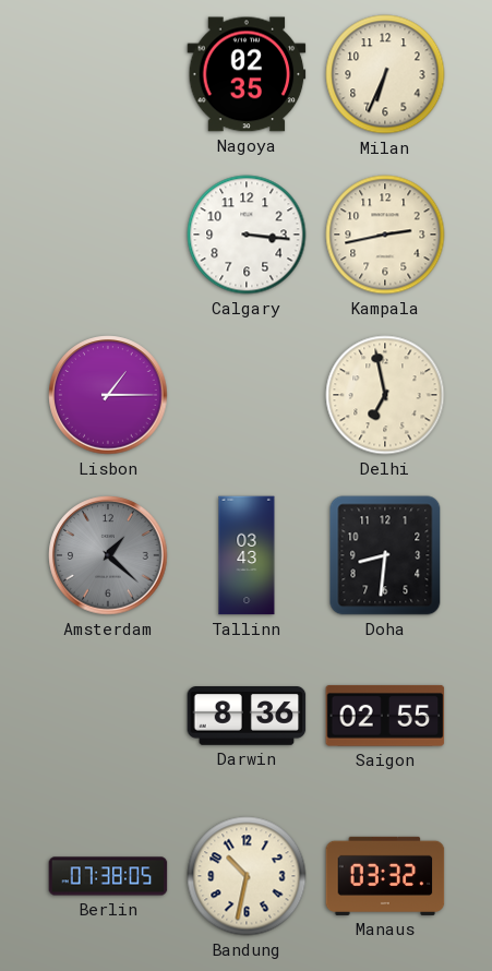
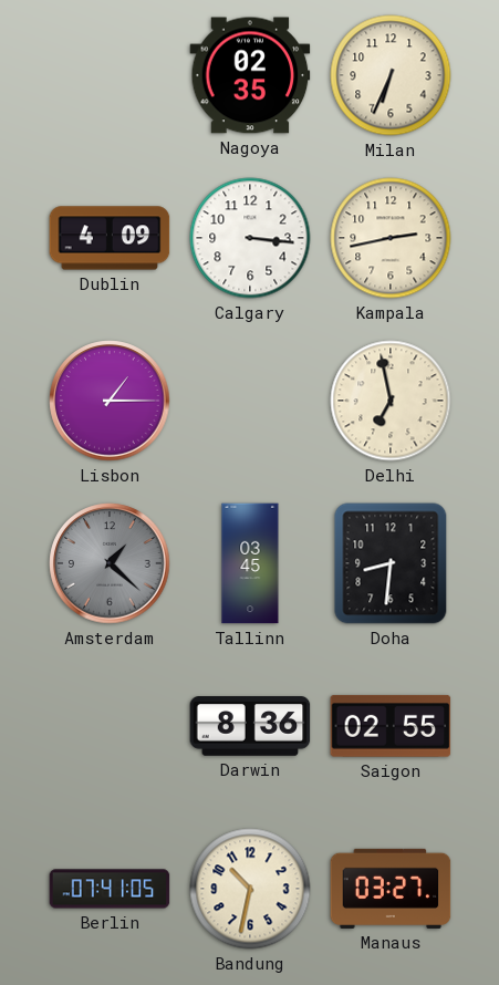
Dublin: none -> 4:09
Tallinn: 03:43 -> 03:45
Berlin: 07:38 -> 07:41
Manaus: 03:32 -> 03:27
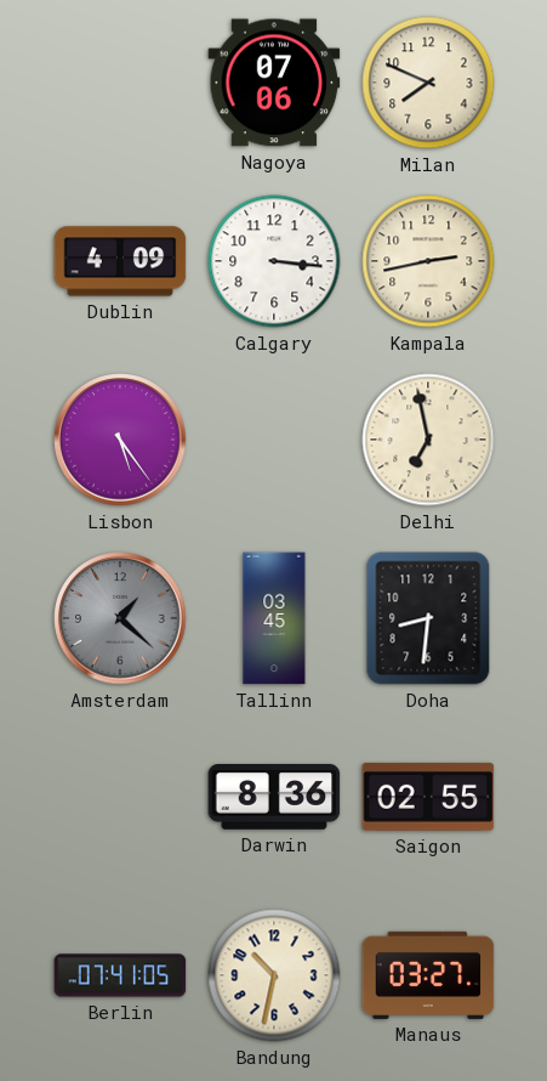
Nagoya: 02:35 -> 07:06
Milan: 6:34 -> 7:49
Lisbon: 1:15 -> 5:24
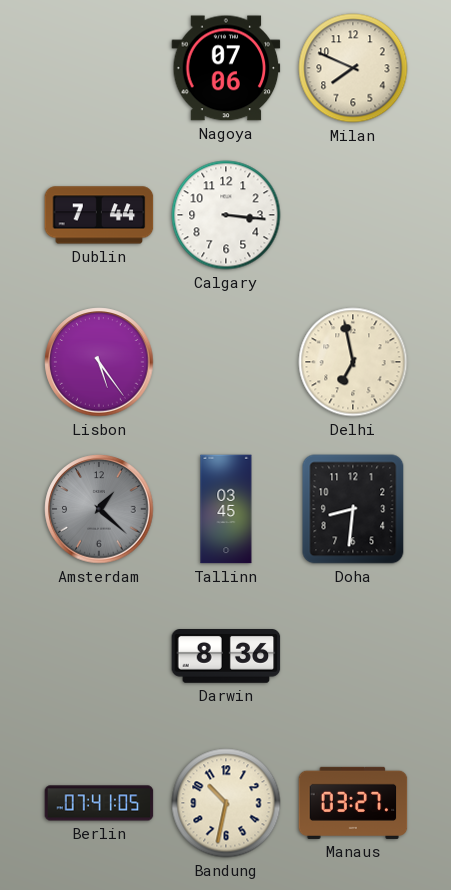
Dublin: 4:09 -> 7:44
Kampala: 2:43 -> none
Saigon: 02:55 -> none
